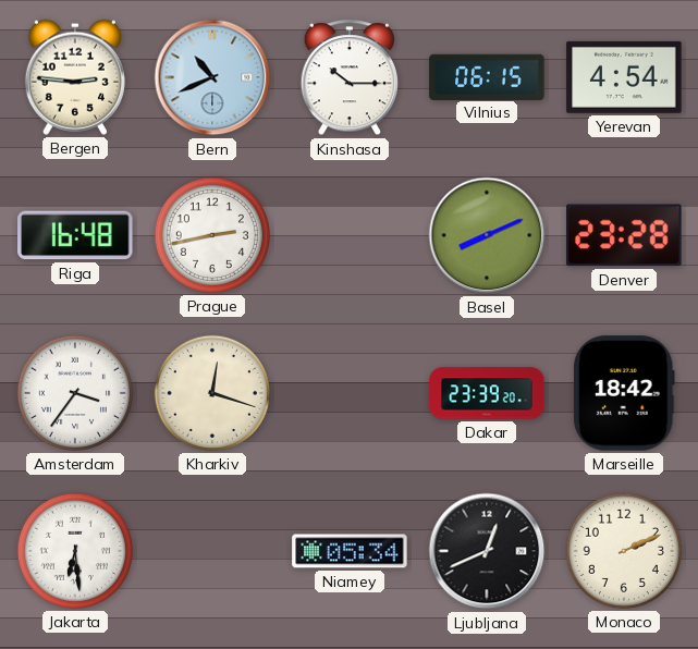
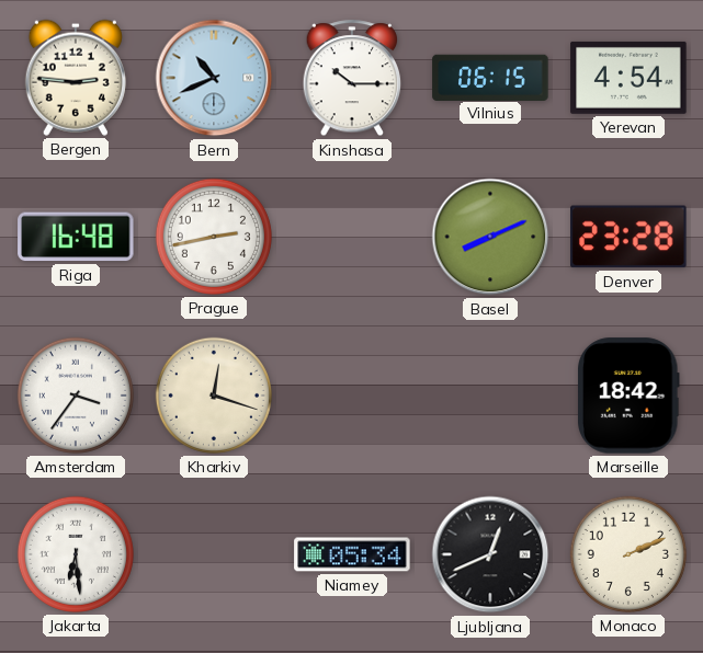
Dakar: 23:39 -> none
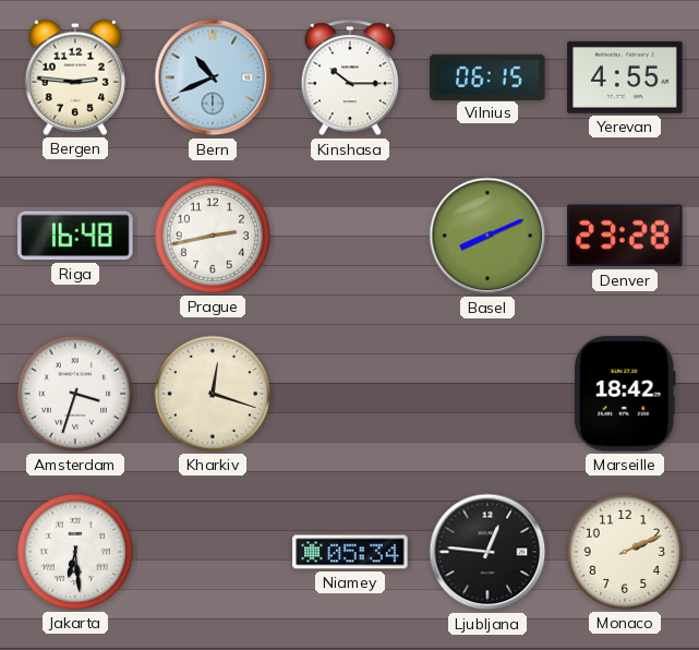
Yerevan: 4:54 -> 4:55
Amsterdam: 3:36 -> 3:33
Ljubljana: 12:41 -> 12:46
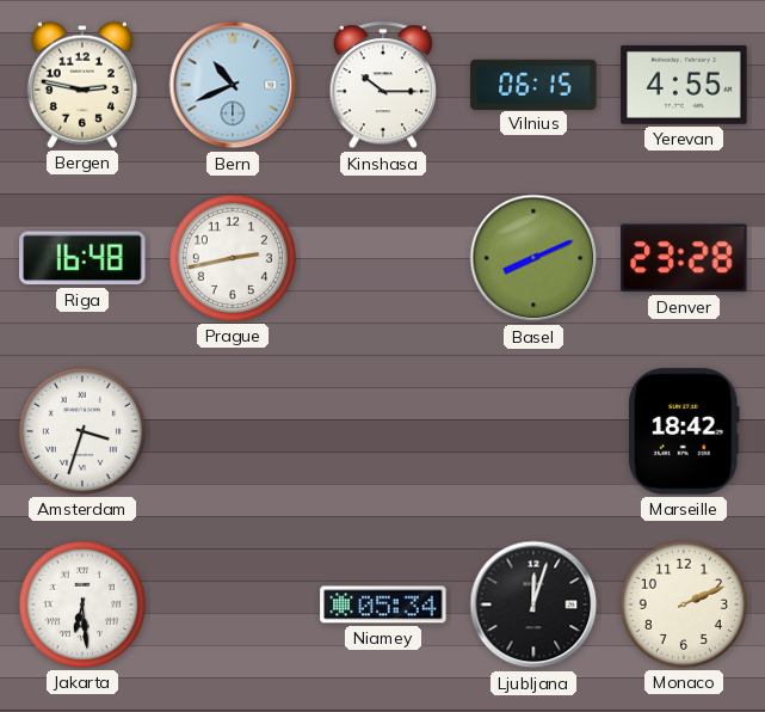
Bergen: 2:46 -> 2:47
Kharkiv: 12:18 -> none
Ljubljana: 12:46 -> 12:03
